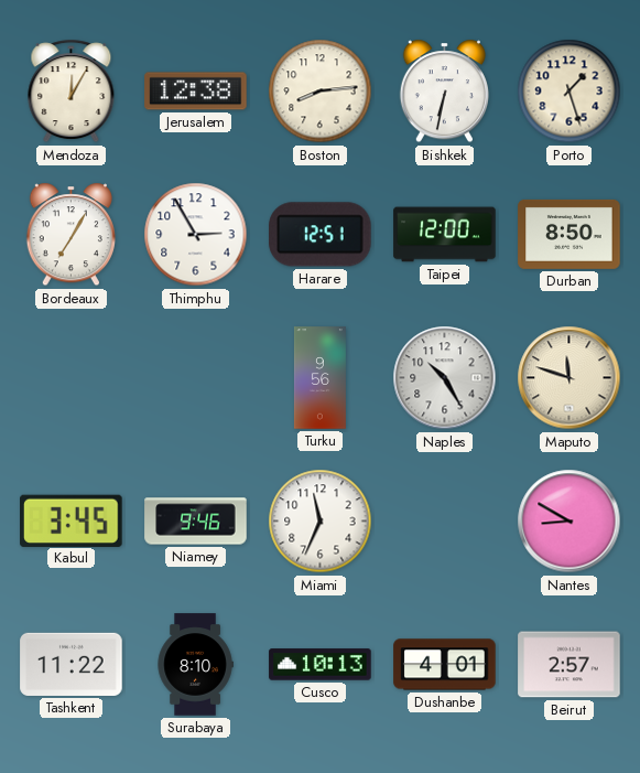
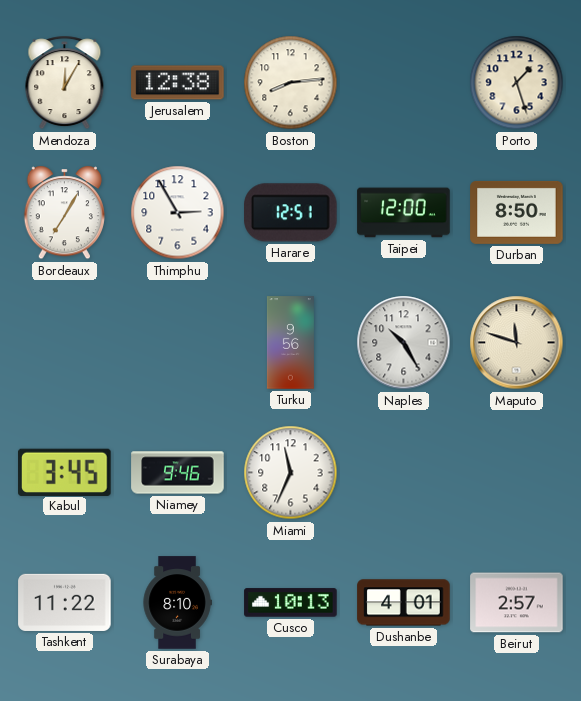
Bishkek: 6:32 -> none
Nantes: 8:50 -> none
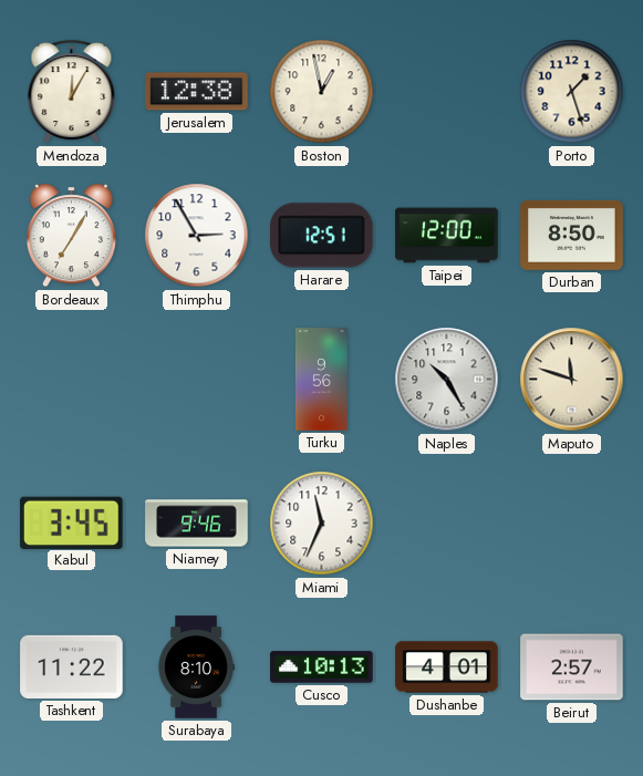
Boston: 8:14 -> 12:58
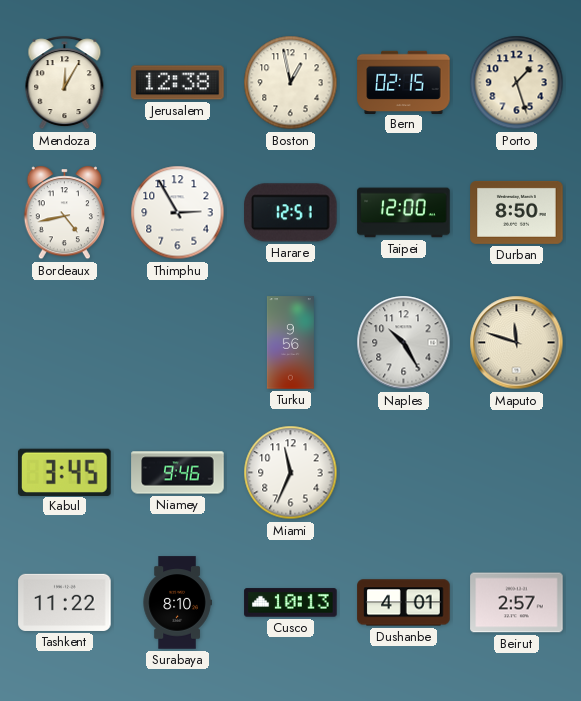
Bern: none -> 02:15
Bordeaux: 7:05 -> 4:43
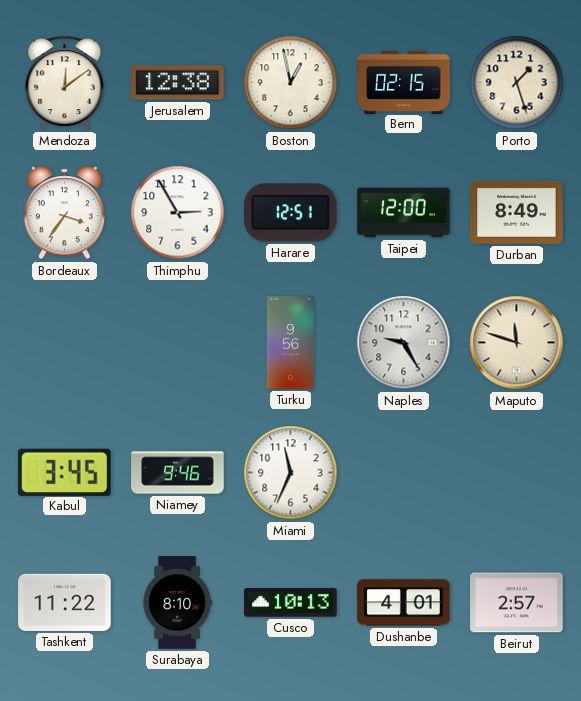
Mendoza: 12:05 -> 12:09
Bordeaux: 4:43 -> 3:36
Durban: 8:50 -> 8:49
Naples: 10:25 -> 9:25
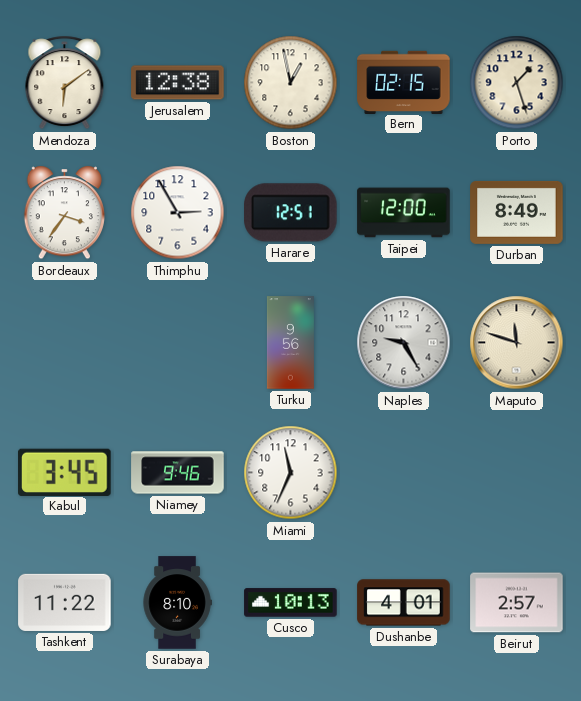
Mendoza: 12:09 -> 6:09
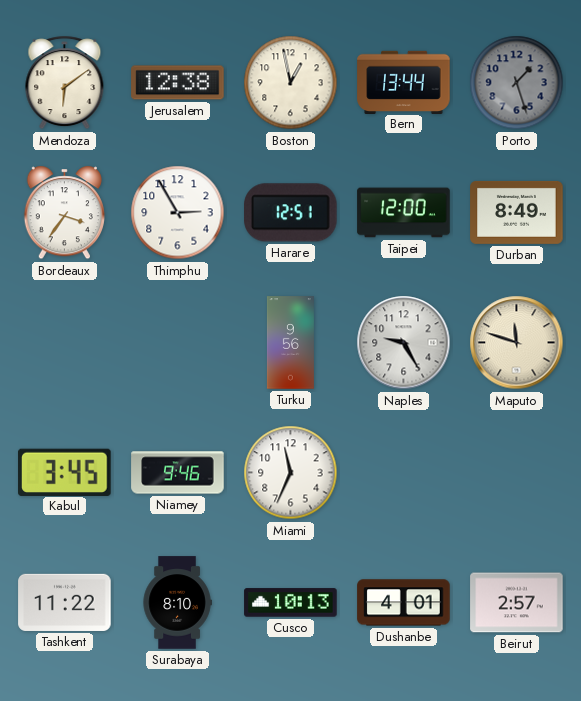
Bern: 02:15 -> 13:44
Porto dial: cream -> grey
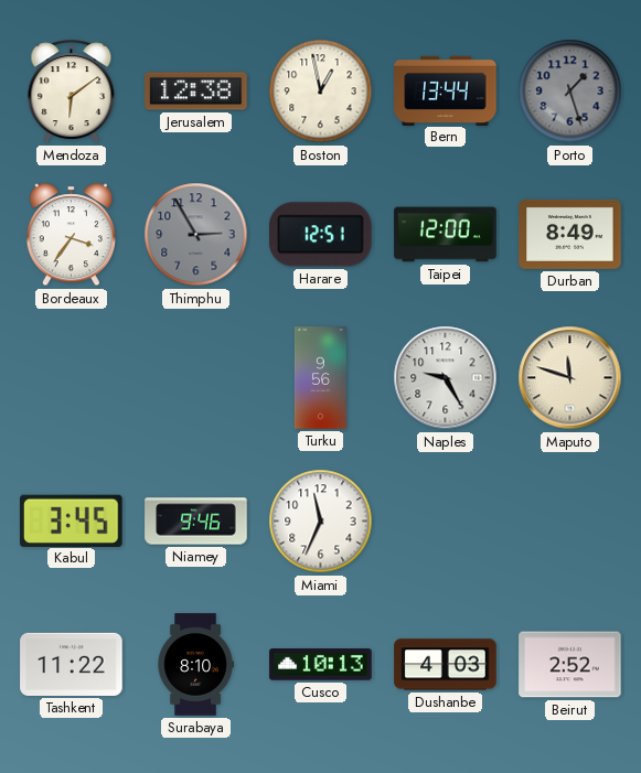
Thimphu dial: white -> grey
Dushanbe: 4:01 -> 4:03
Beirut: 2:57 -> 2:52
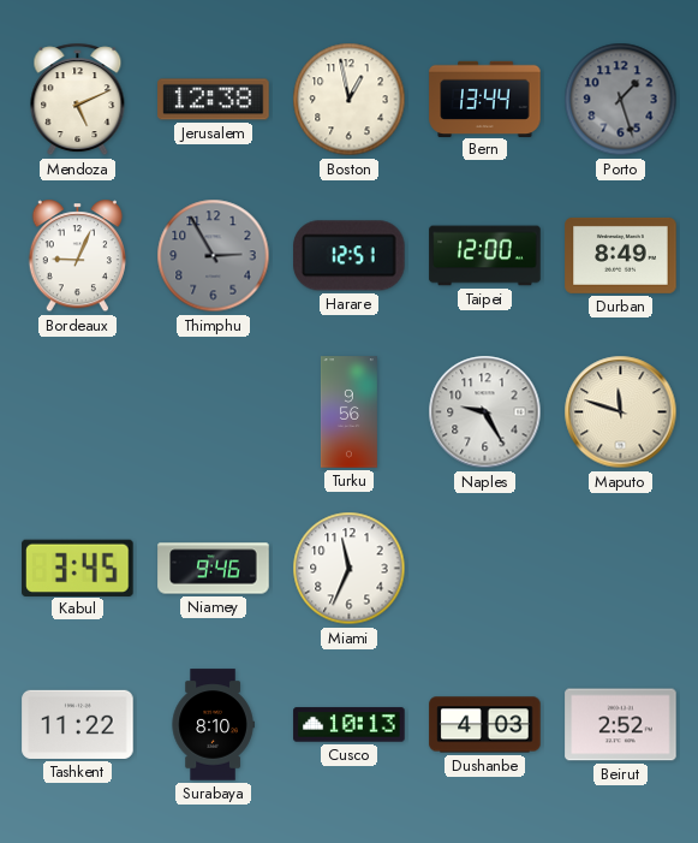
Mendoza: 6:09 -> 5:11
Bordeaux: 3:36 -> 9:04
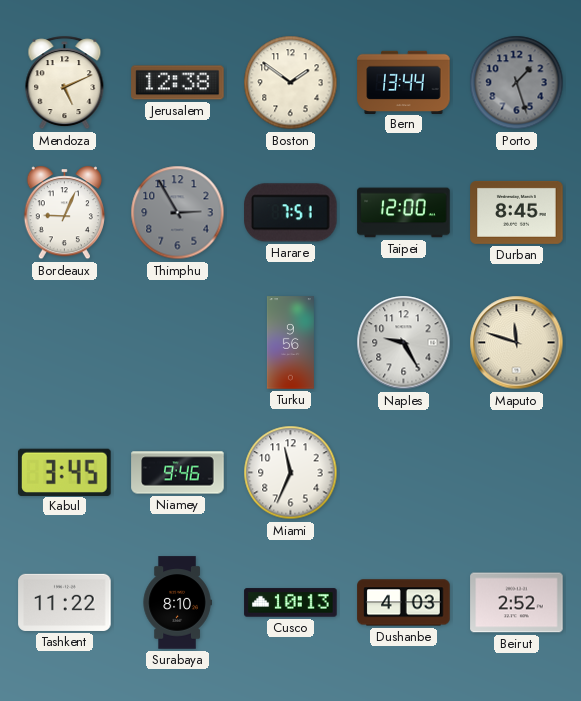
Boston: 12:58 -> 1:51
Harare: 12:51 -> 7:51
Durban: 8:49 -> 8:45
